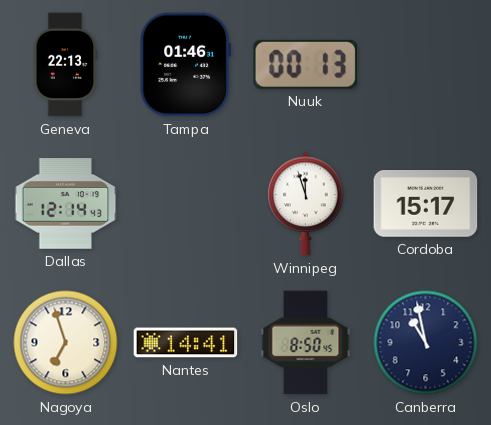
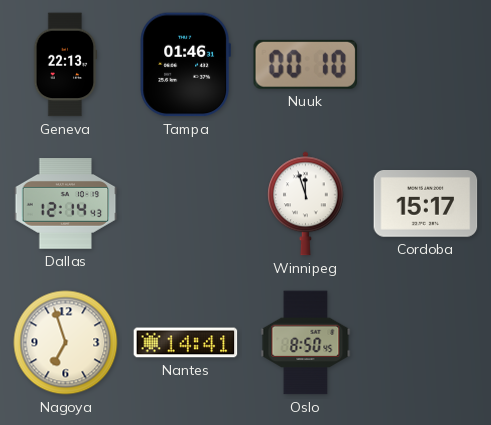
Nuuk: 00:13 -> 00:10
Canberra: 10:58 -> none
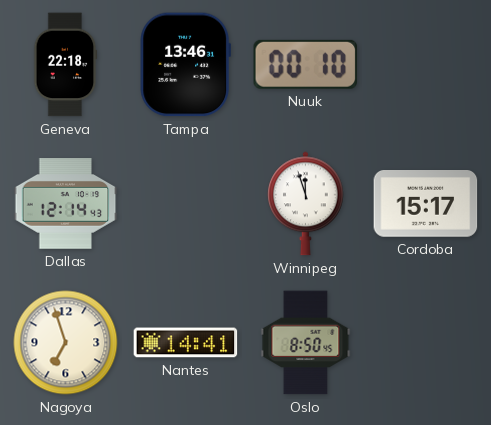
Geneva: 22:13 -> 22:18
Tampa: 01:46 -> 13:46
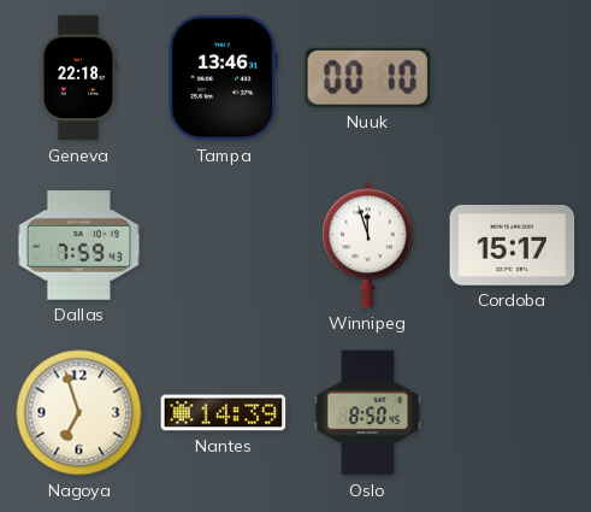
Dallas: 12:14 -> 7:59
Nantes: 14:41 -> 14:39
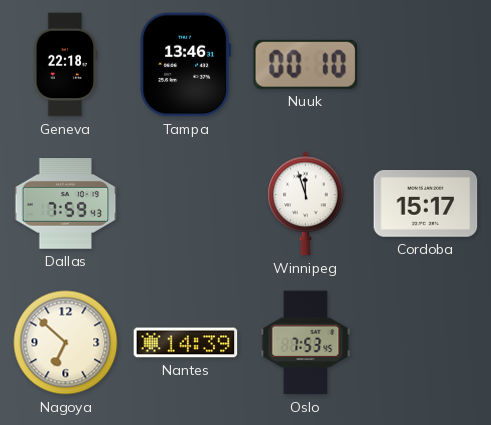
Nagoya: 6:57 -> 6:52
Oslo: 8:50 -> 7:53
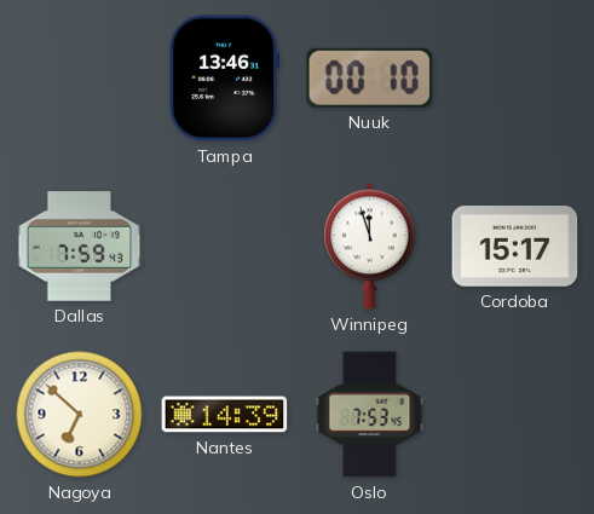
Geneva: 22:18 -> none
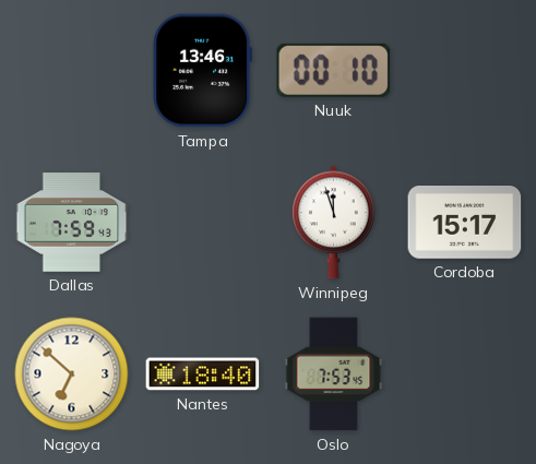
Nantes: 14:39 -> 18:40
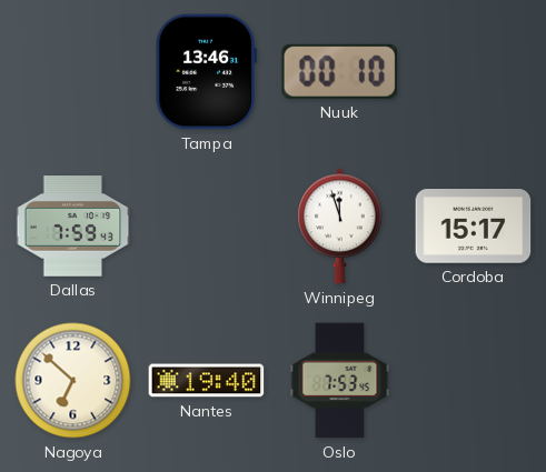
Nantes: 18:40 -> 19:40
